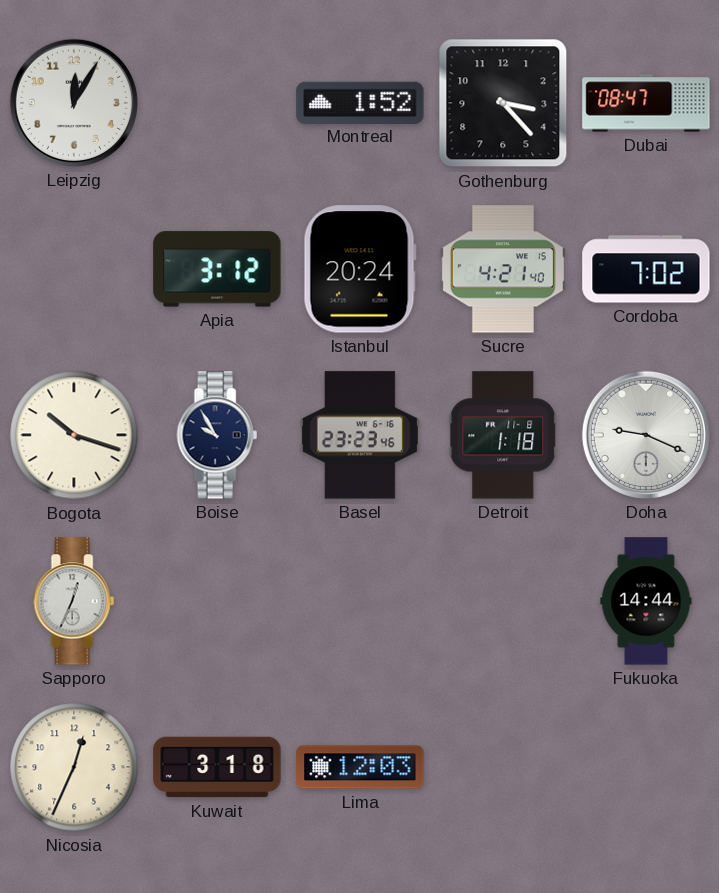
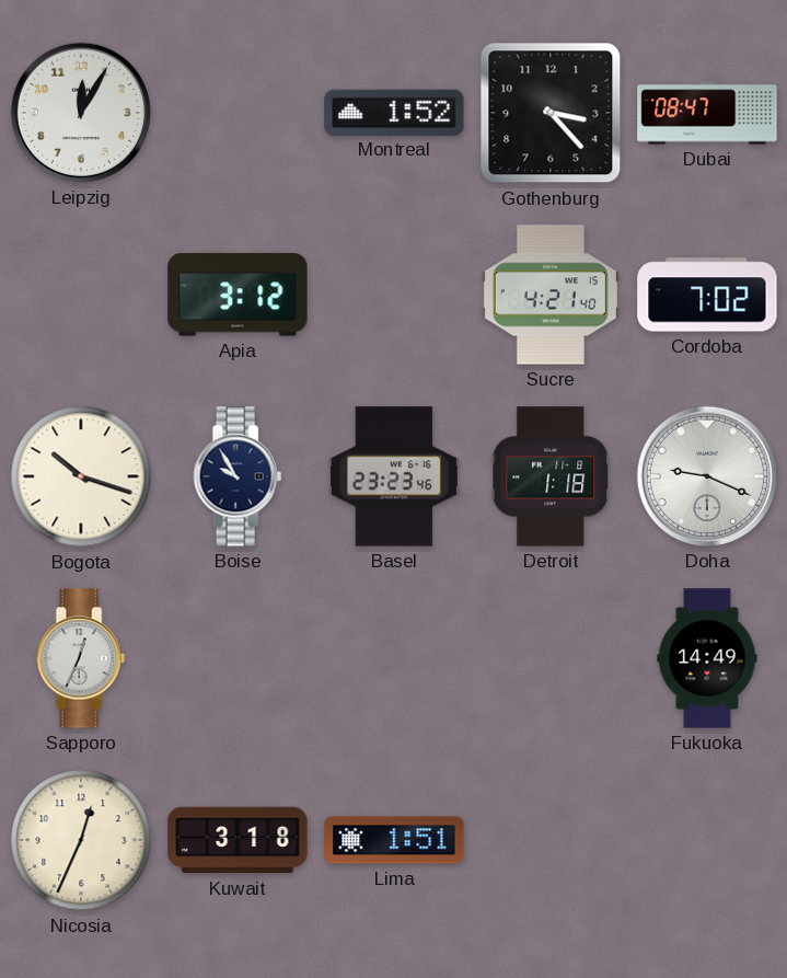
Istanbul: 20:24 -> none
Fukuoka: 14:44 -> 14:49
Lima: 12:03 -> 1:51
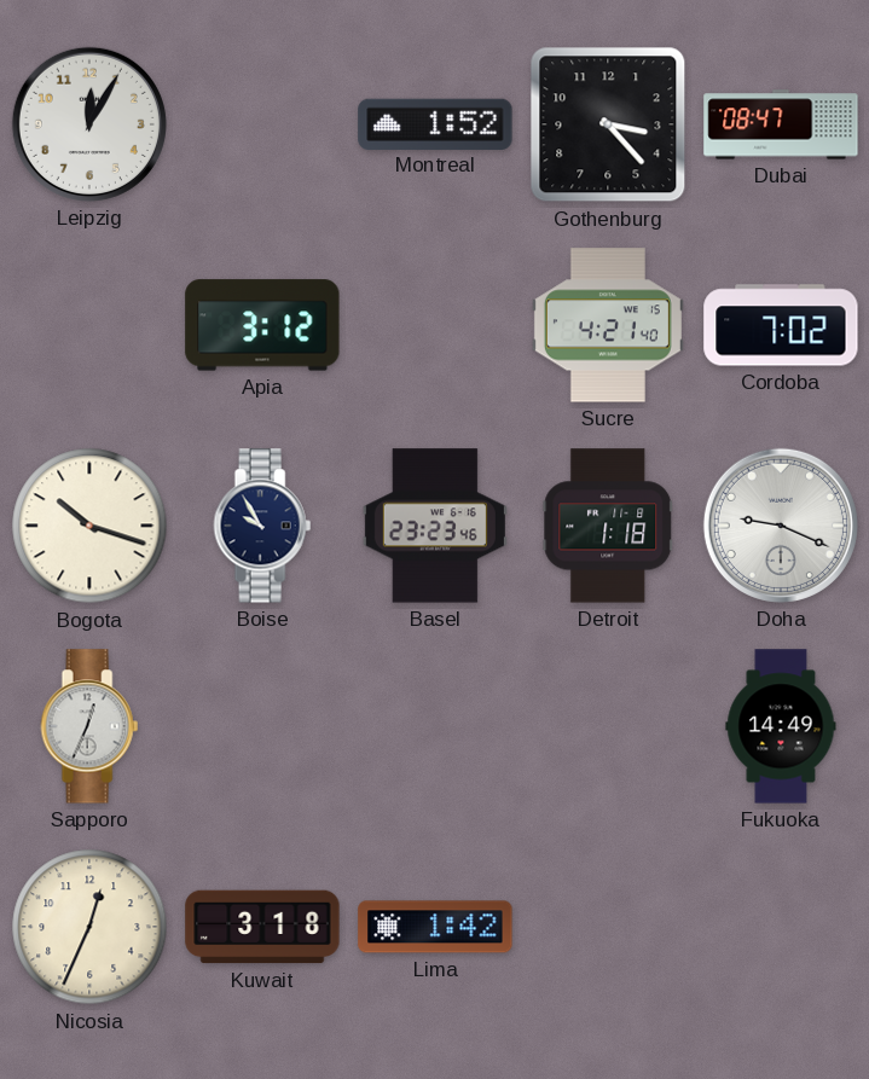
Lima: 1:51 -> 1:42
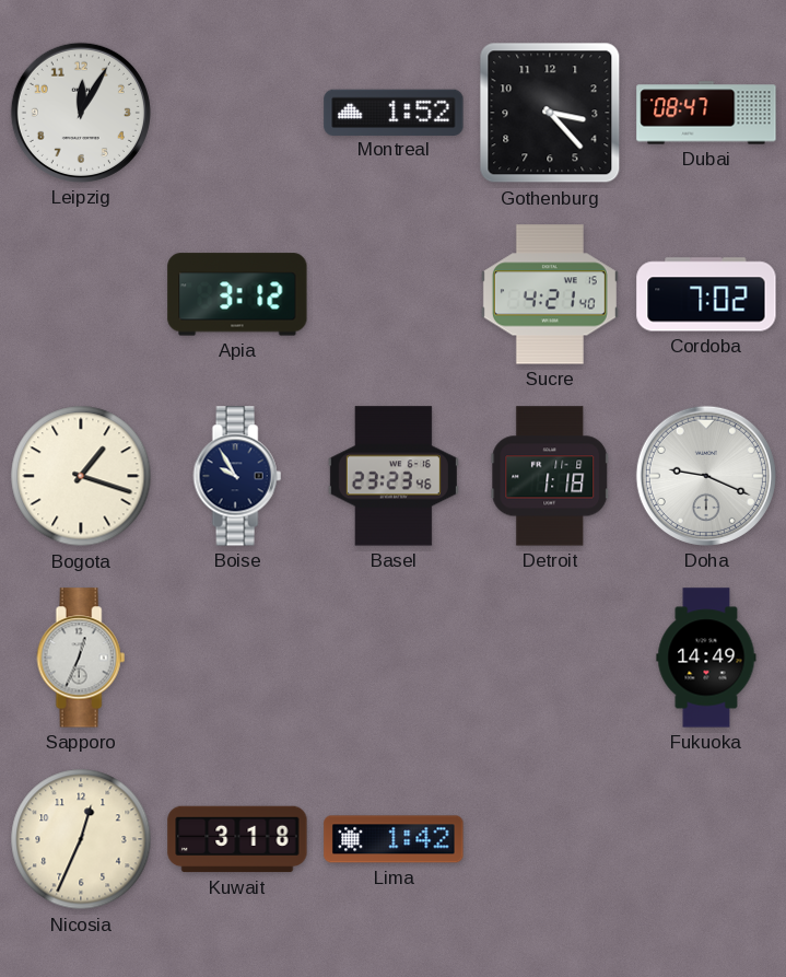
Bogota: 10:18 -> 1:18
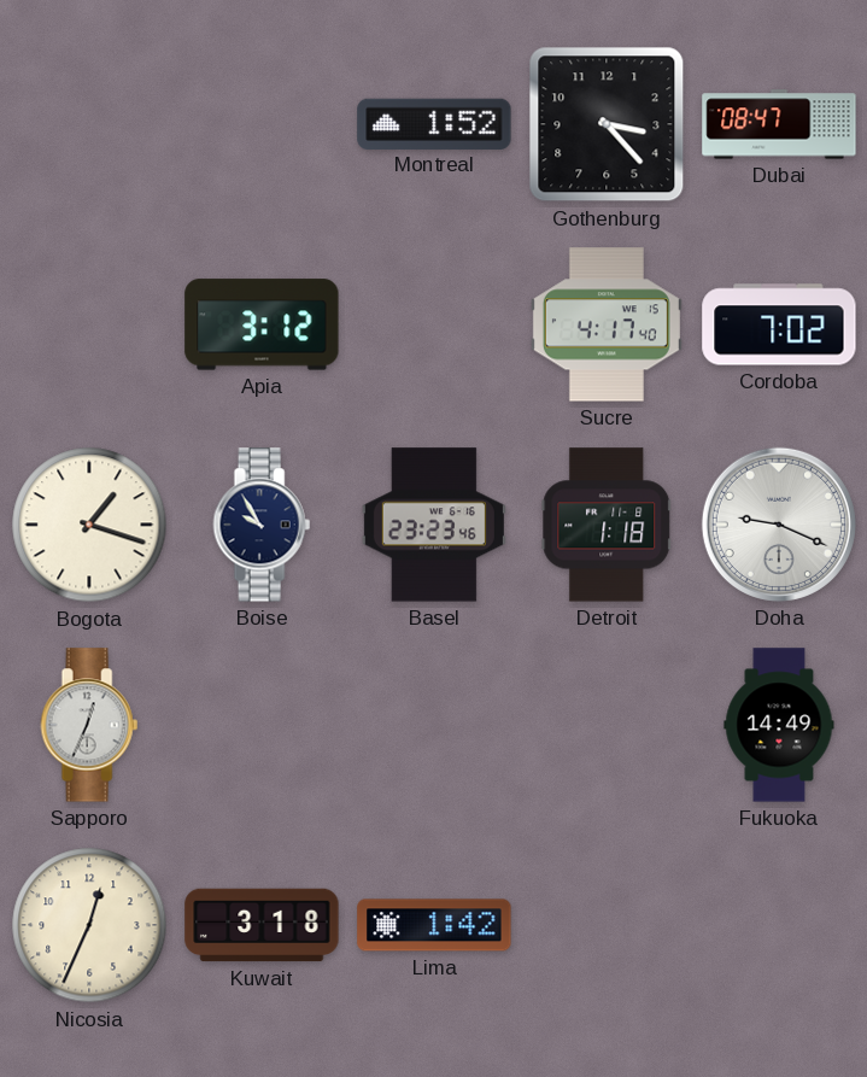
Leipzig: 12:05 -> none
Sucre: 4:21 -> 4:17
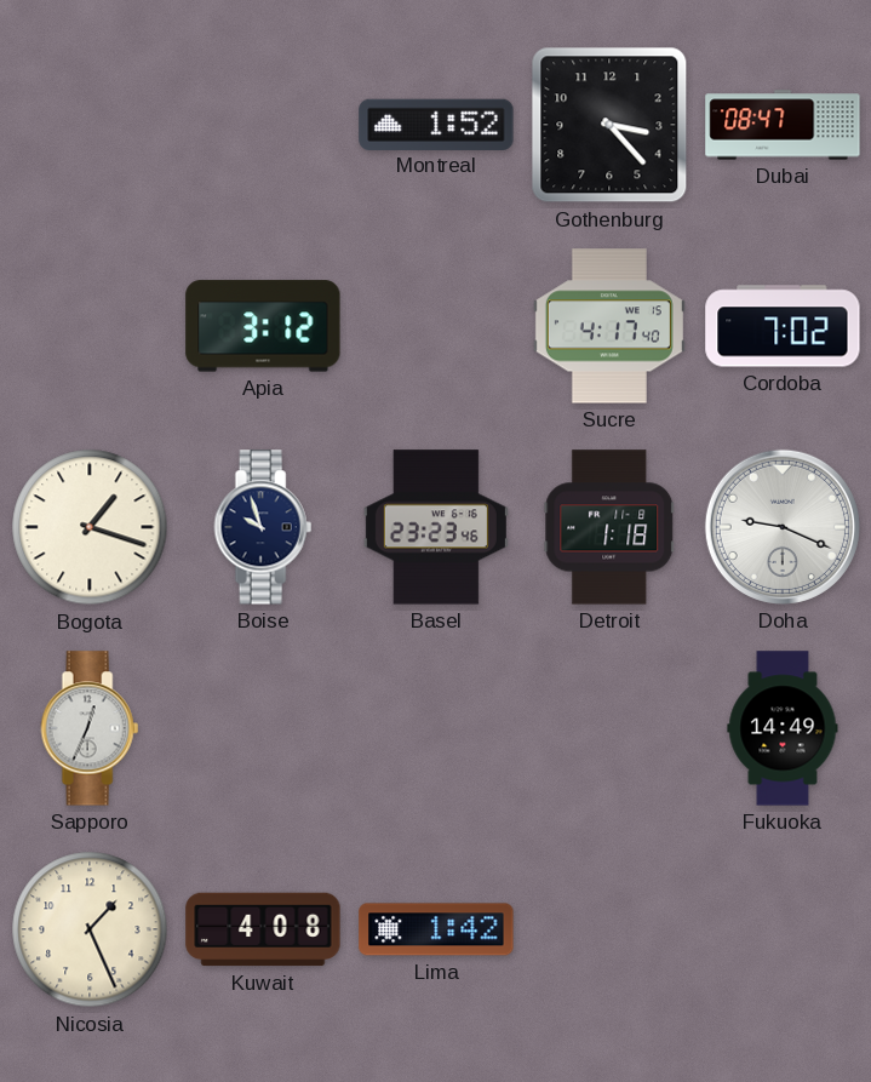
Boise: 9:55 -> 9:57
Nicosia: 12:34 -> 1:26
Kuwait: 3:18 -> 4:08
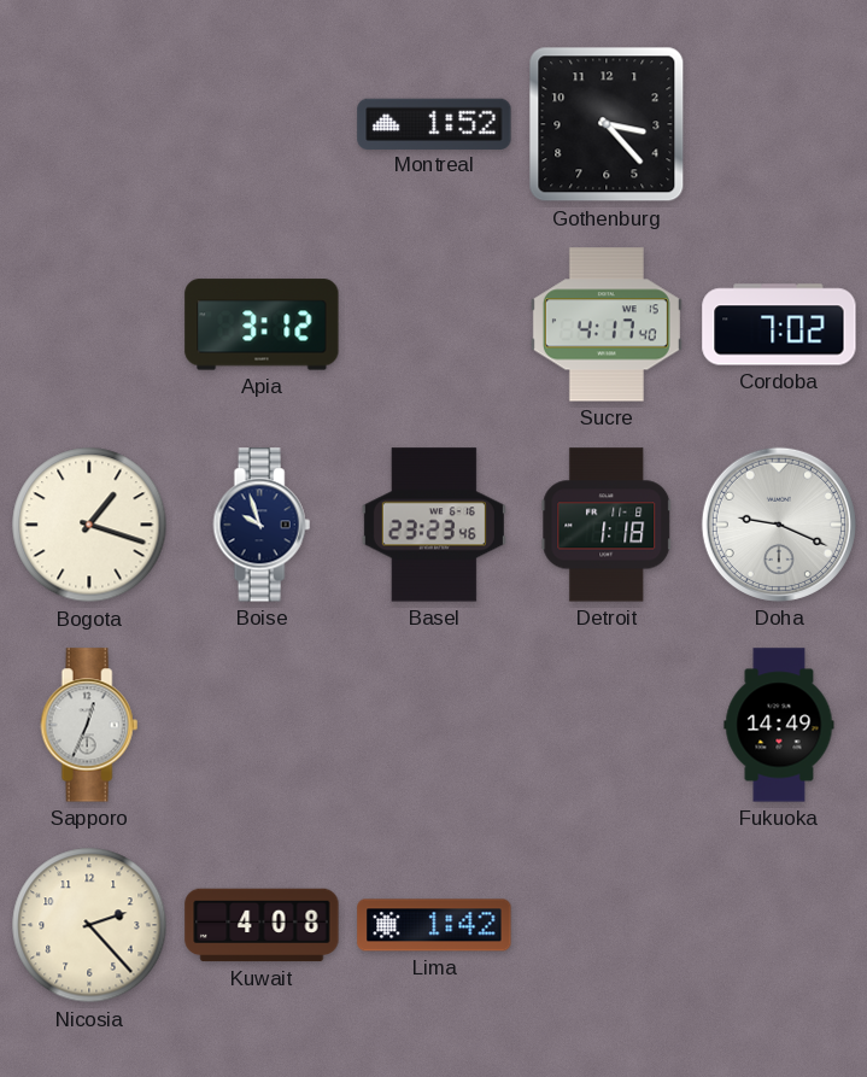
Dubai: 08:47 -> none
Nicosia: 1:26 -> 2:23
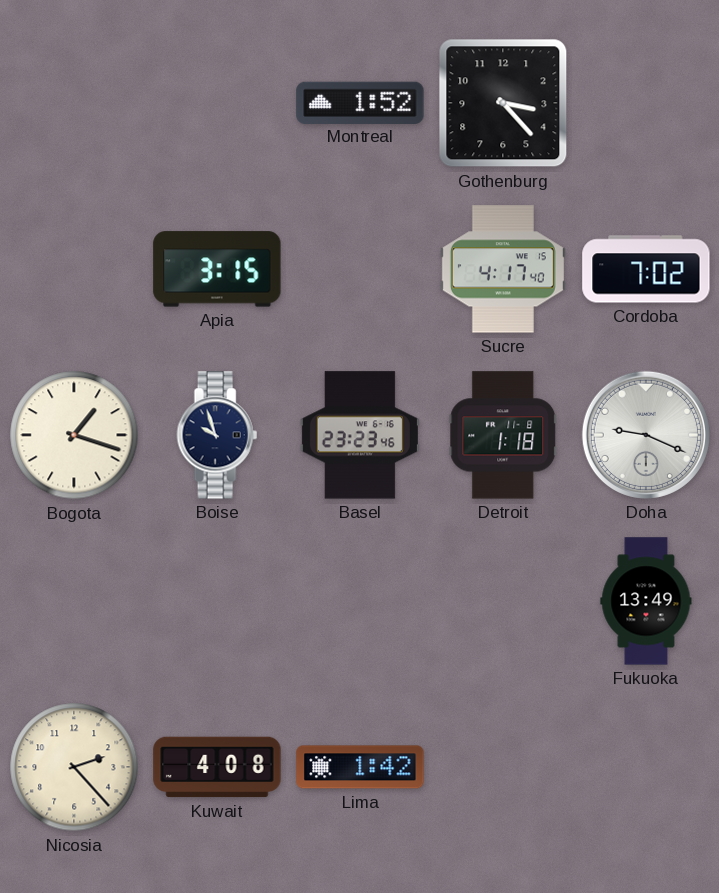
Apia: 3:12 -> 3:15
Sapporo: 12:34 -> none
Fukuoka: 14:49 -> 13:49
